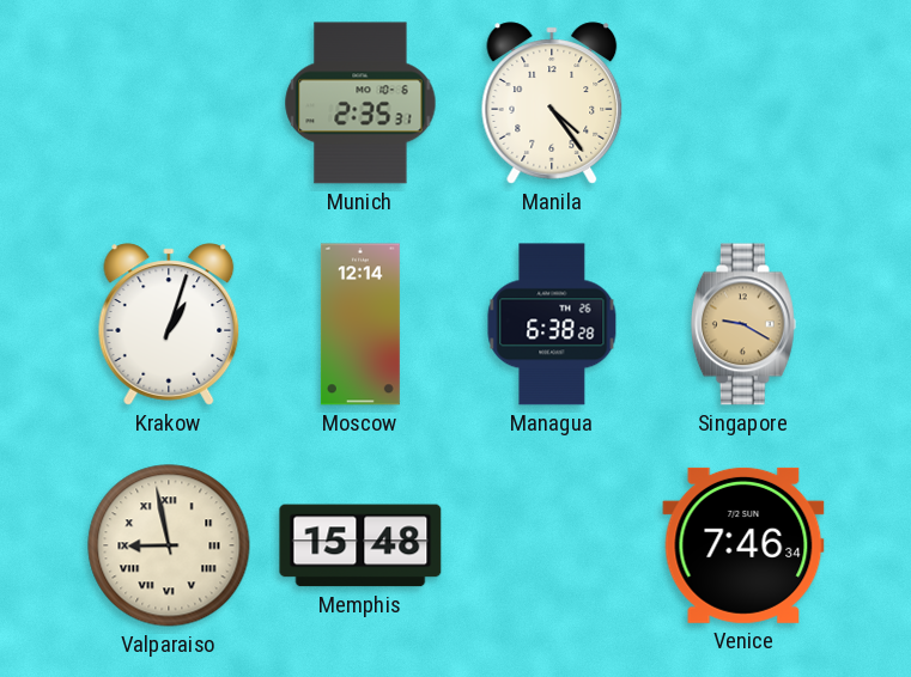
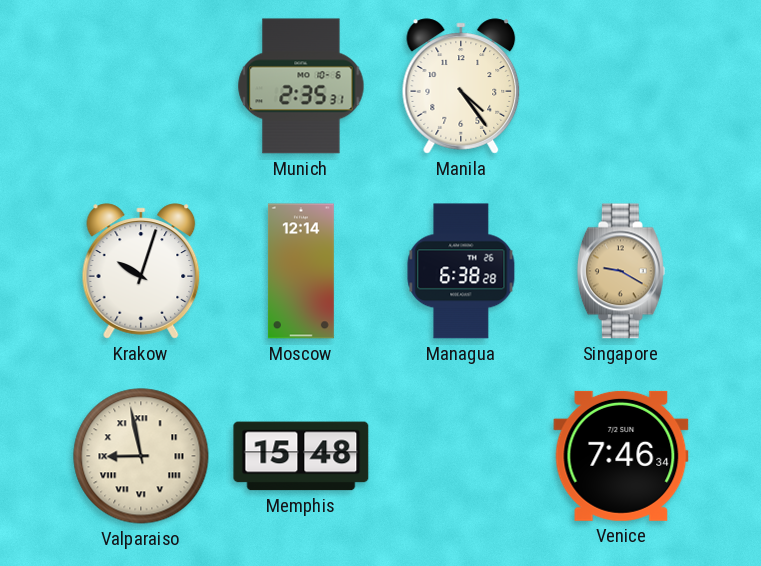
Krakow: 1:03 -> 10:03
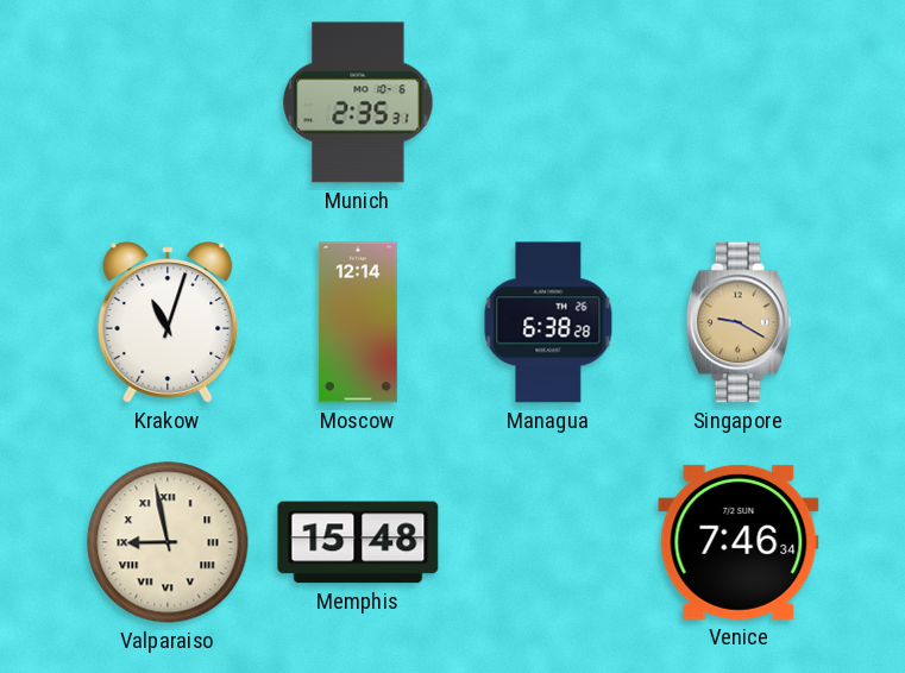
Manila: 4:24 -> none
Krakow: 10:03 -> 11:03
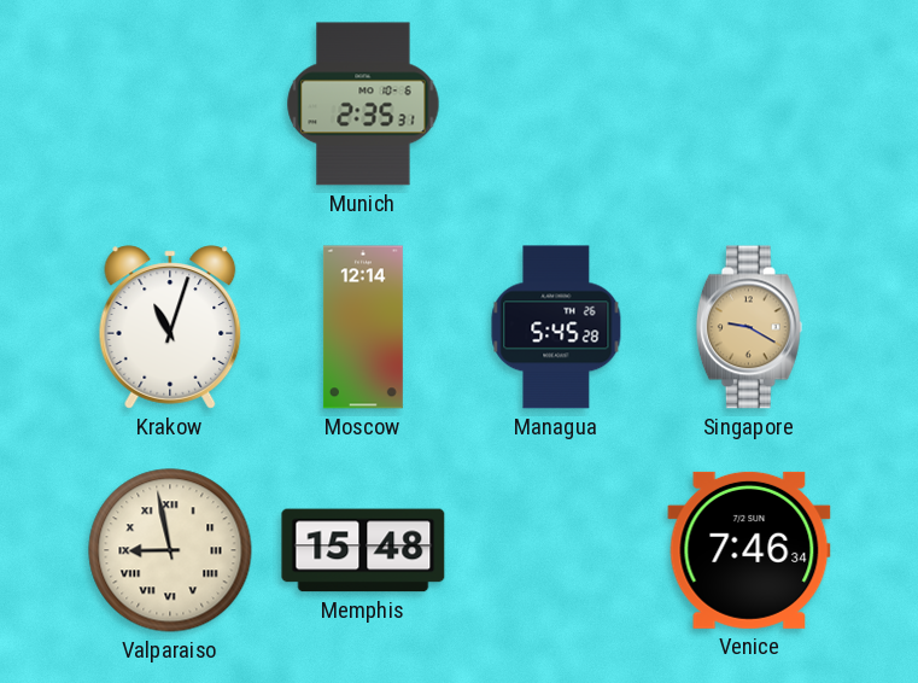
Managua: 6:38 -> 5:45
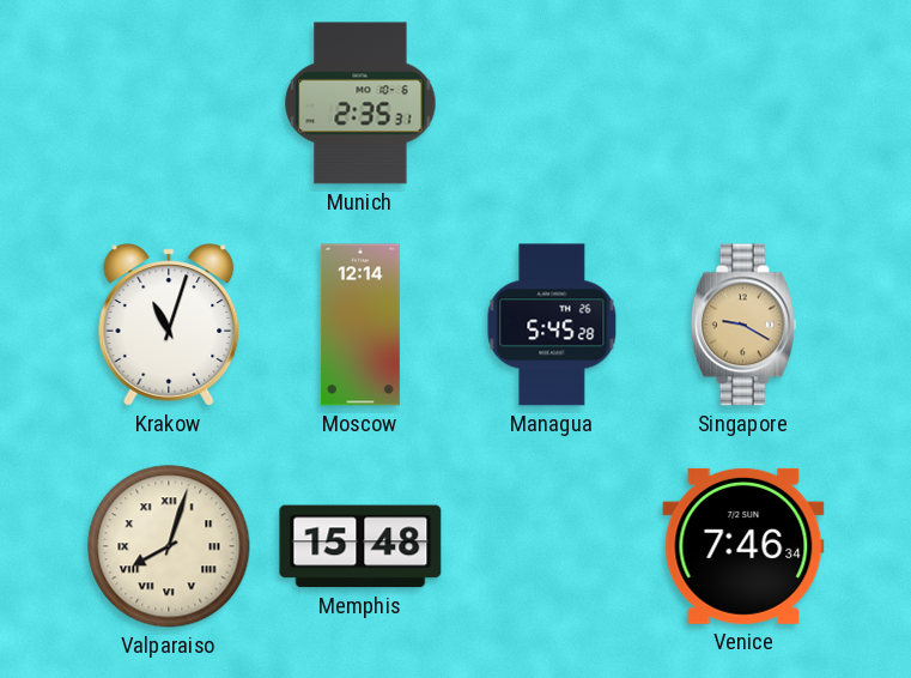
Valparaiso: 8:58 -> 8:03
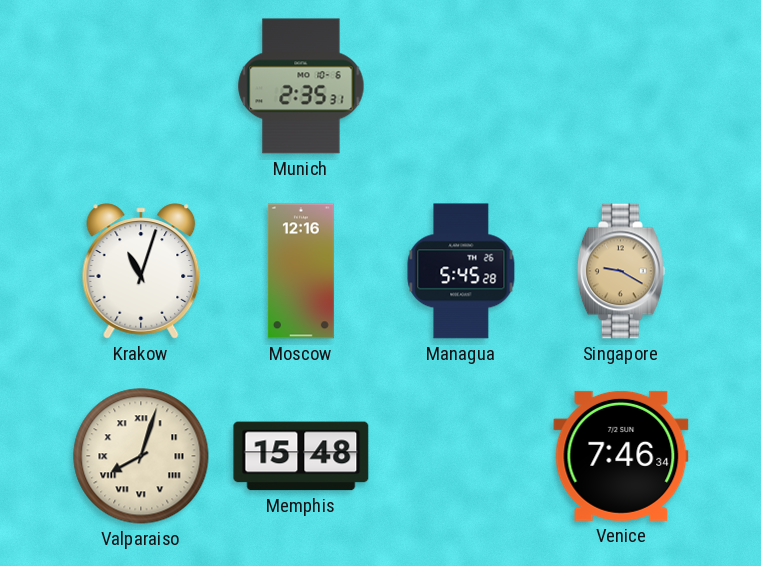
Moscow: 12:14 -> 12:16
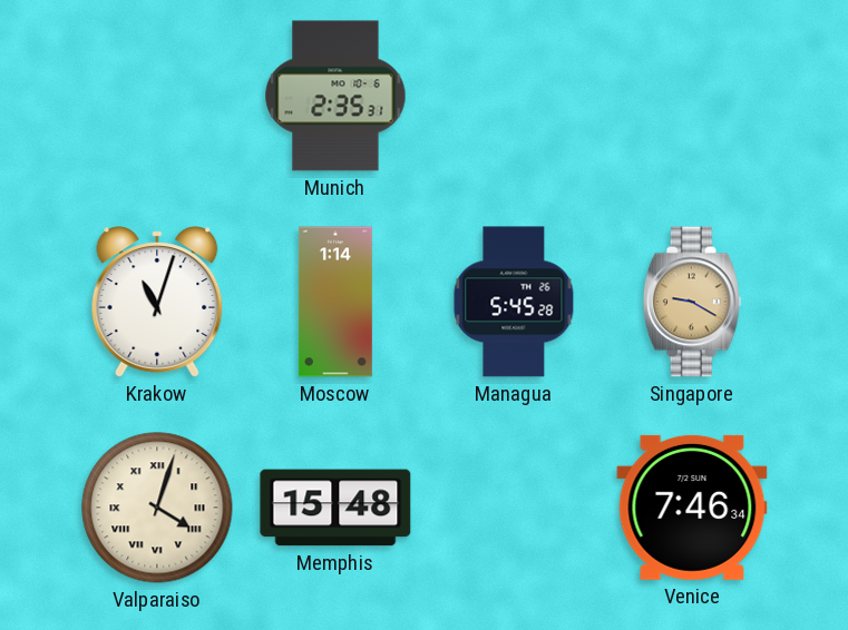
Moscow: 12:16 -> 1:14
Valparaiso: 8:03 -> 4:03
